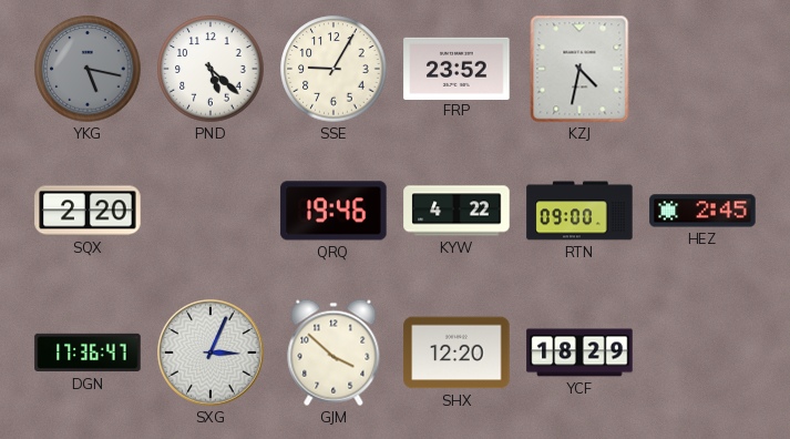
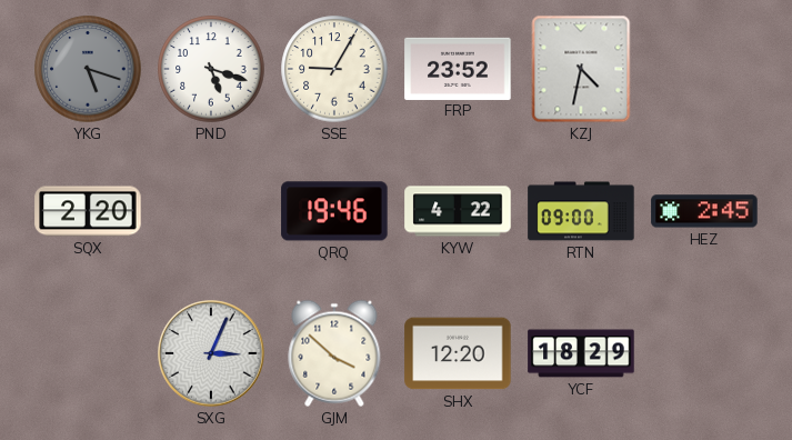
YKG: 5:17 -> 5:18
PND: 5:22 -> 5:18
DGN: 17:36 -> none
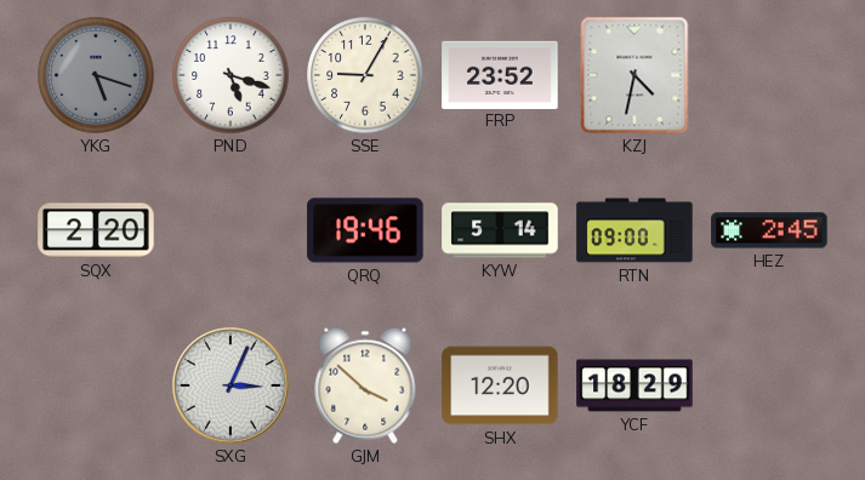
KYW: 4:22 -> 5:14
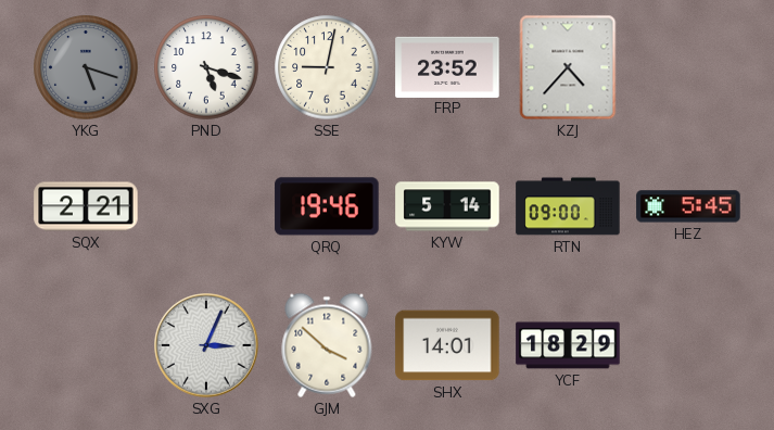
SSE: 9:05 -> 9:02
KZJ: 4:32 -> 4:37
SQX: 2:20 -> 2:21
HEZ: 2:45 -> 5:45
SHX: 12:20 -> 14:01
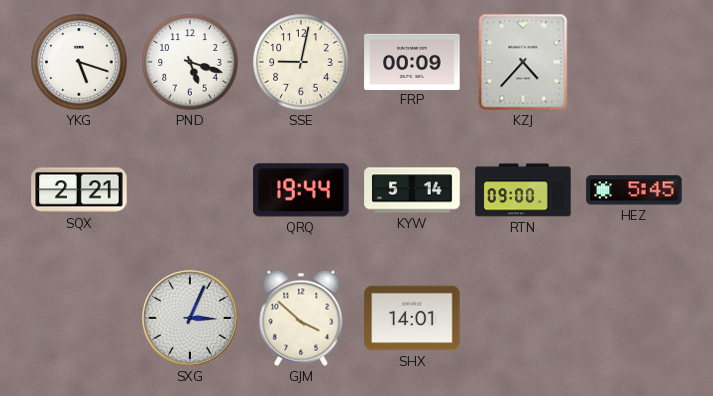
YKG dial: grey -> white
FRP: 23:52 -> 00:09
QRQ: 19:46 -> 19:44
YCF: 18:29 -> none
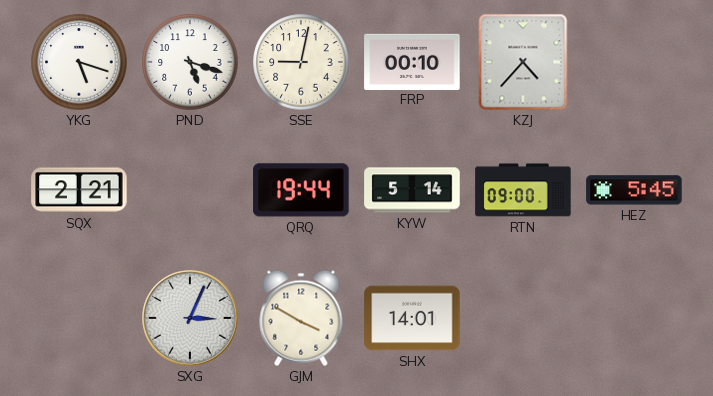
FRP: 00:09 -> 00:10
GJM: 3:52 -> 3:50
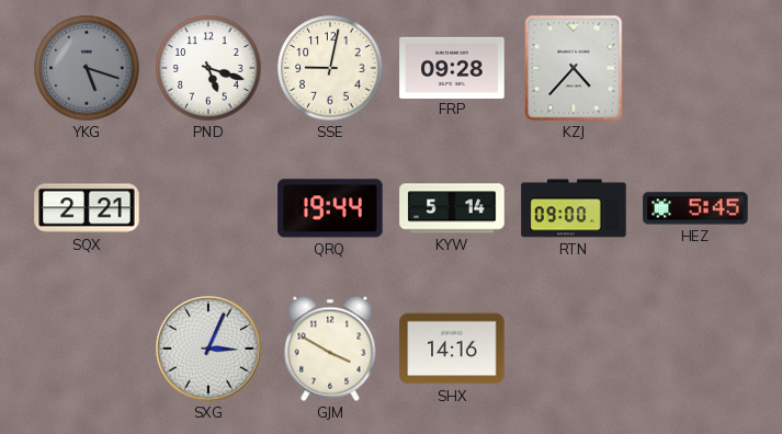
YKG dial: white -> grey
FRP: 00:10 -> 09:28
SHX: 14:01 -> 14:16
